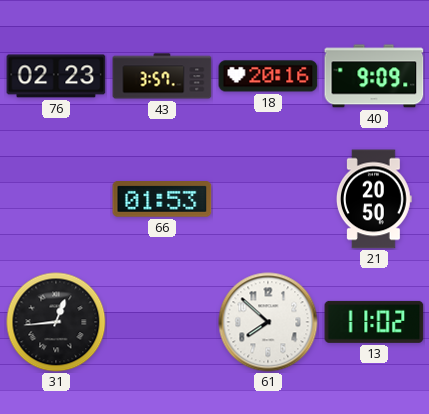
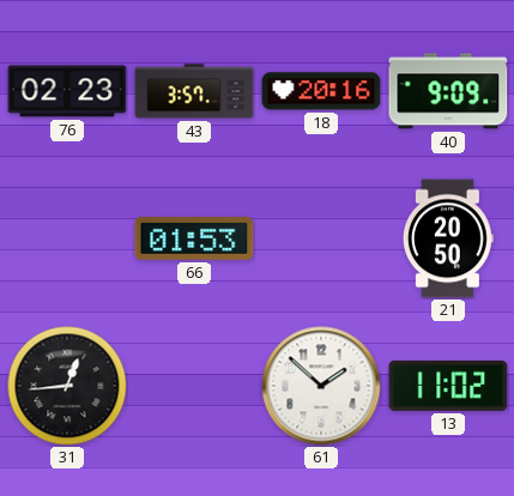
61: 7:52 -> 1:52
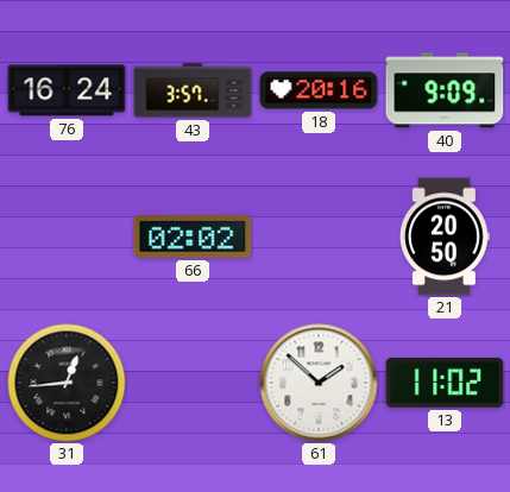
76: 02:23 -> 16:24
66: 01:53 -> 02:02
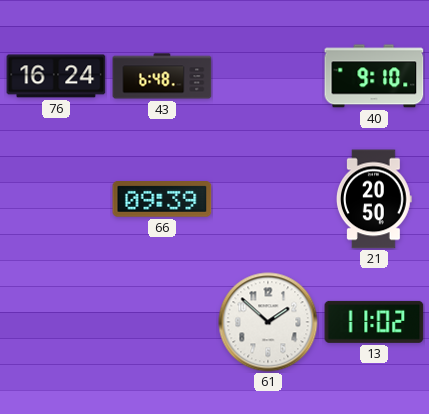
43: 3:57 -> 6:48
18: 20:16 -> none
40: 9:09 -> 9:10
66: 02:02 -> 09:39
31: 12:44 -> none
